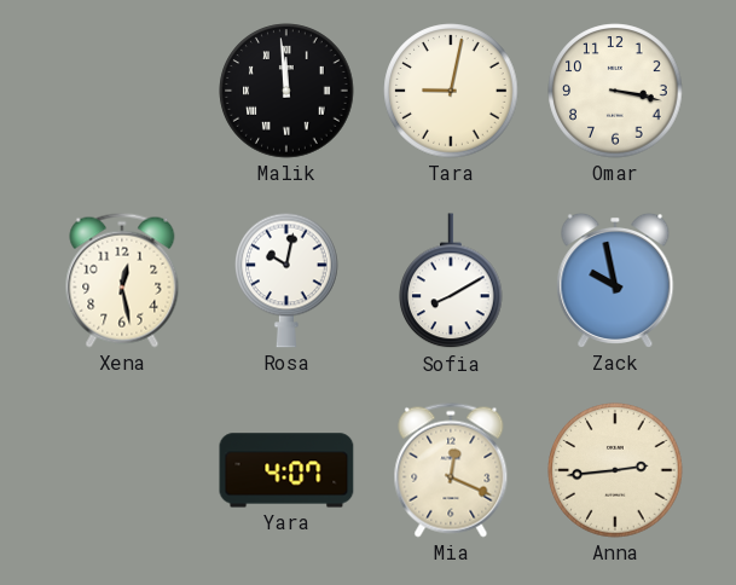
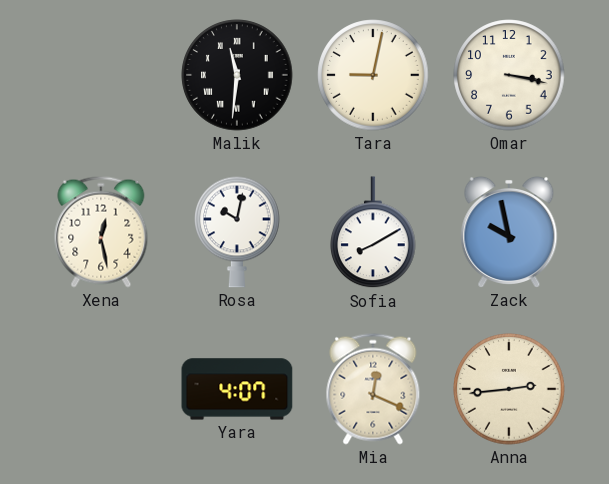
Malik: 11:59 -> 11:31
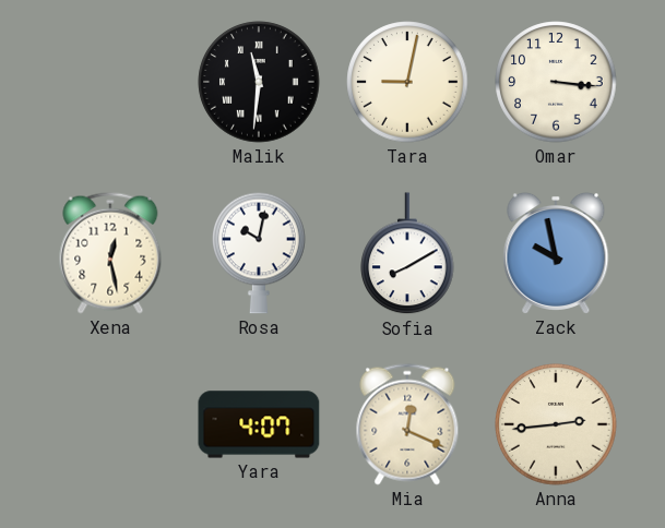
Omar: 3:17 -> 3:16
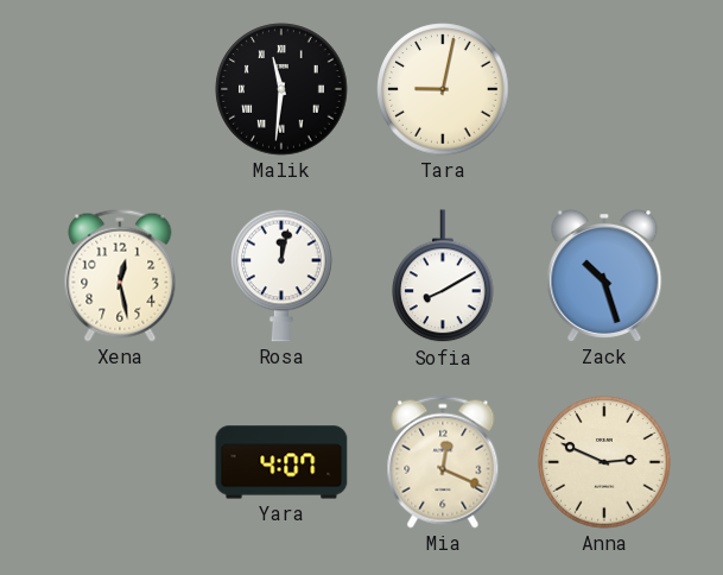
Omar: 3:16 -> none
Rosa: 10:02 -> 12:02
Zack: 9:58 -> 10:27
Anna: 2:44 -> 2:49
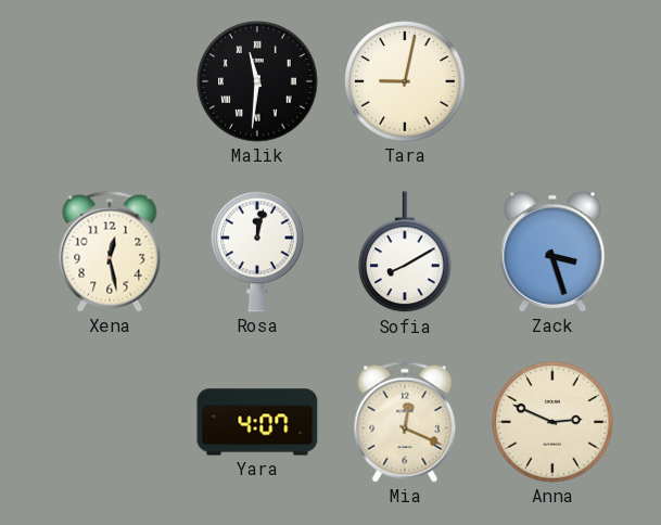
Zack: 10:27 -> 3:27
